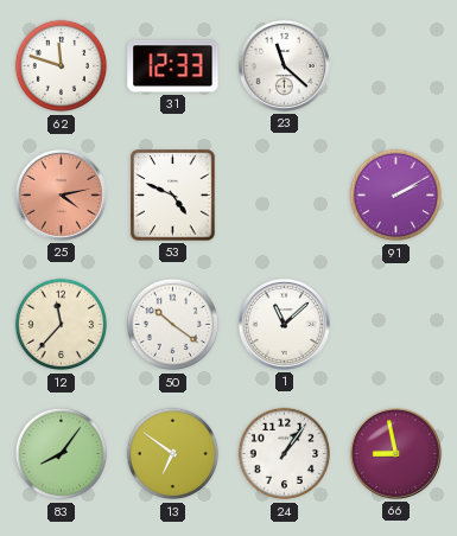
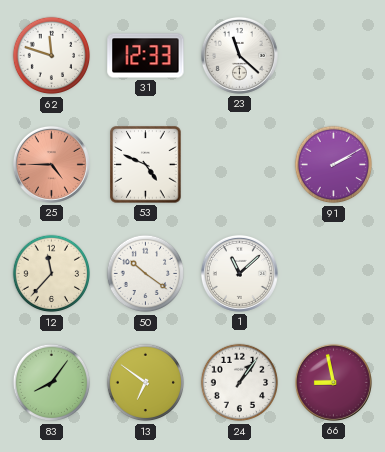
25: 4:13 -> 4:45
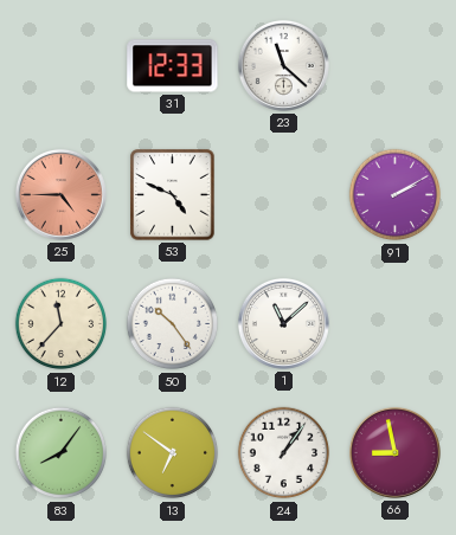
62: 11:48 -> none
50: 10:21 -> 10:24
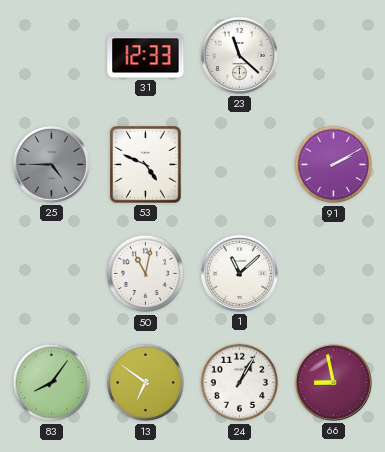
25 dial: salmon -> grey
12: 11:37 -> none
50: 10:24 -> 11:02
24: 1:06 -> 1:05
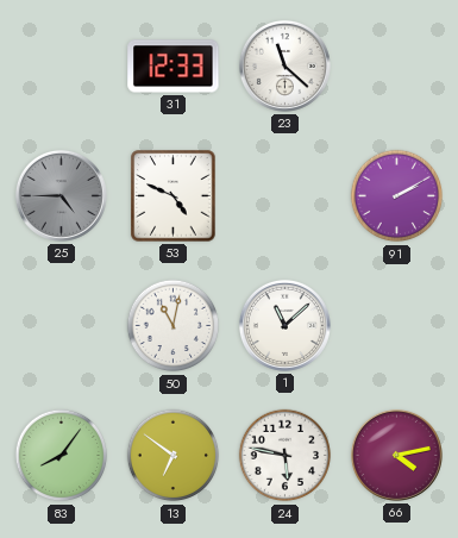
24: 1:05 -> 5:47
66: 8:58 -> 4:13
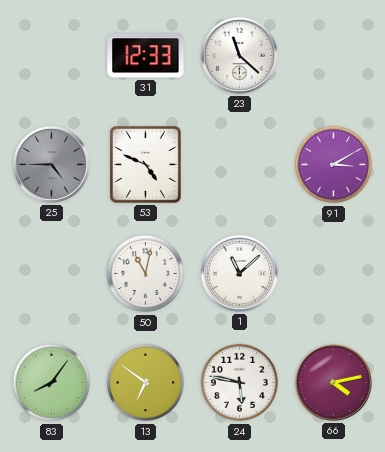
91: 2:10 -> 3:10
